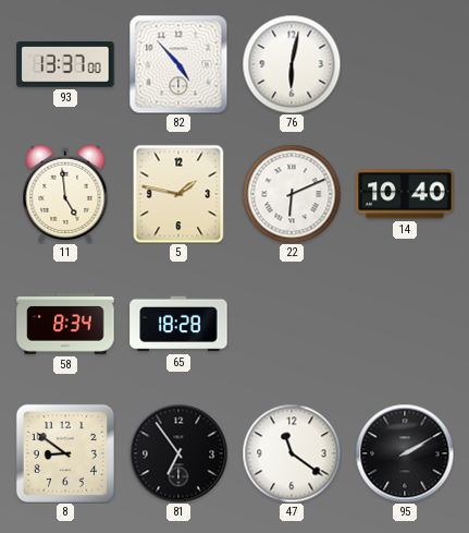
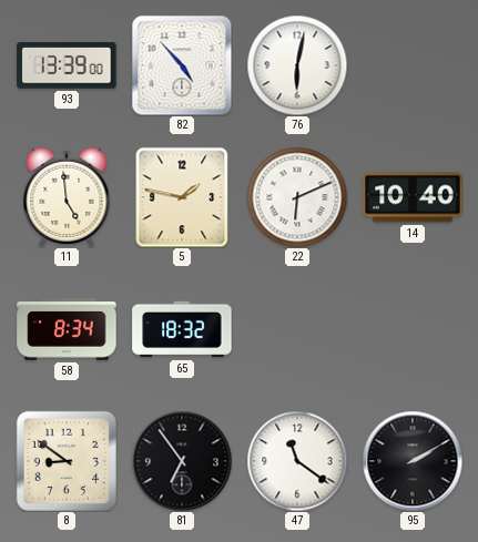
93: 13:37 -> 13:39
65: 18:28 -> 18:32
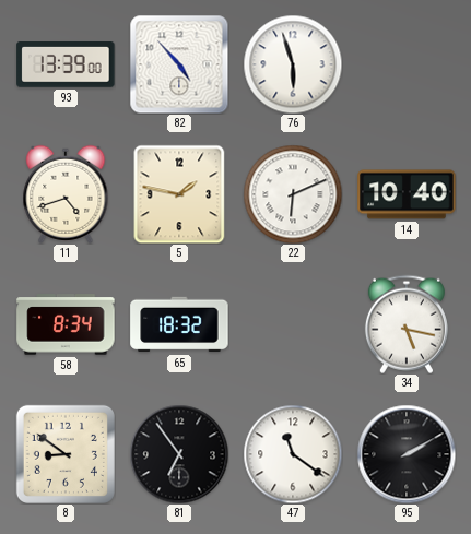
76: 6:02 -> 5:57
11: 4:59 -> 4:42
34: none -> 5:17
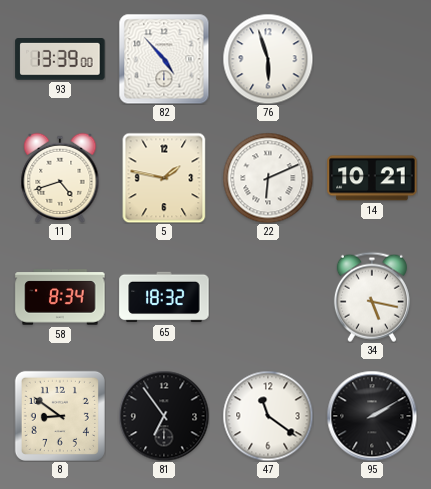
14: 10:40 -> 10:21
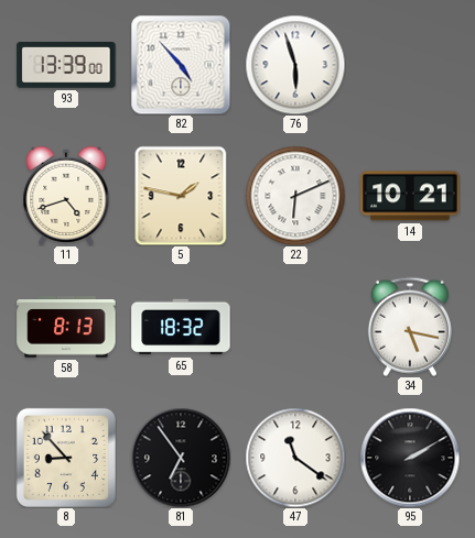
58: 8:34 -> 8:13
8: 8:51 -> 8:53
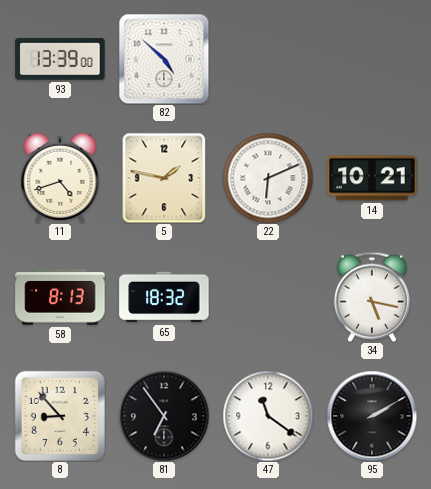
82: 4:53 -> 4:52
76: 5:57 -> none
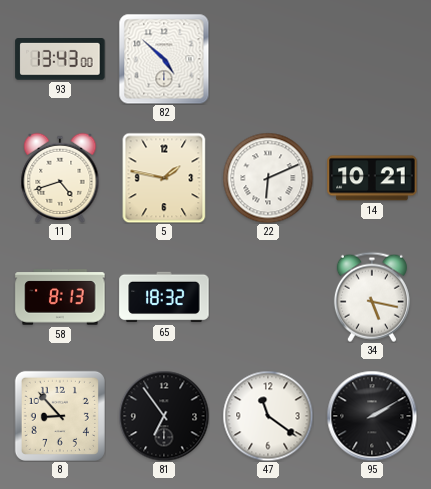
93: 13:39 -> 13:43
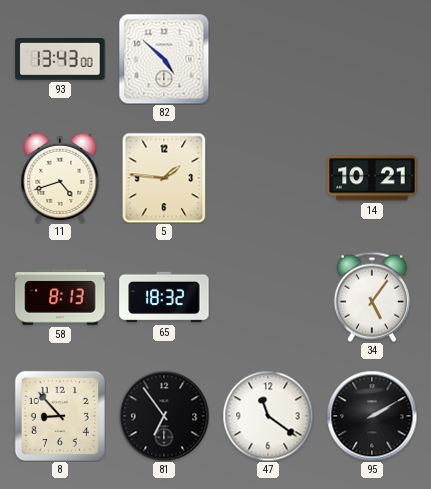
5: 1:47 -> 1:46
22: 6:11 -> none
34: 5:17 -> 5:06
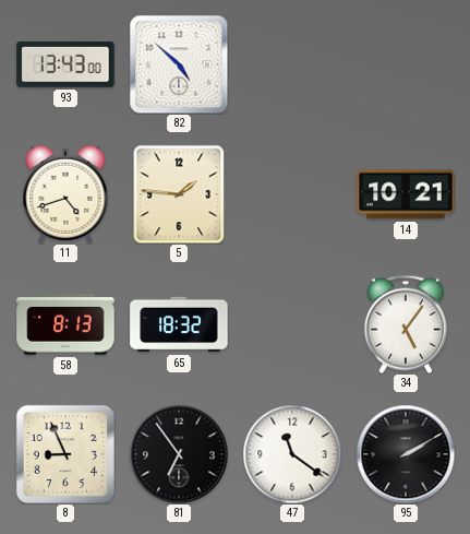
8: 8:53 -> 8:56
